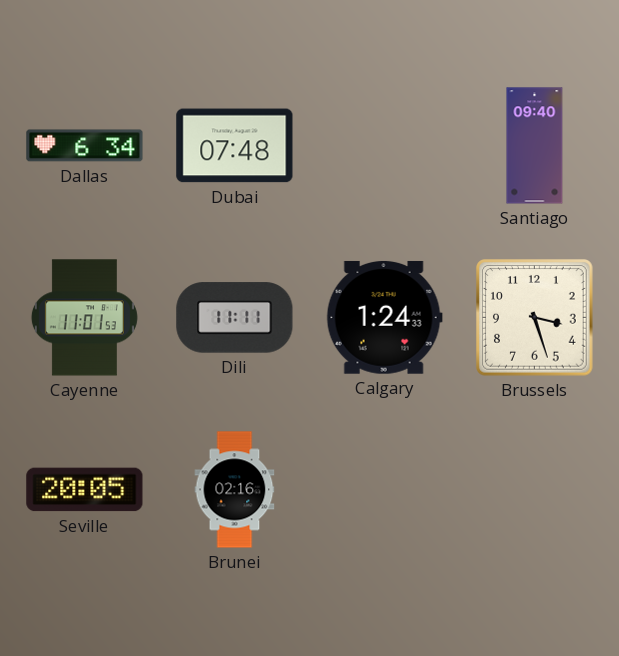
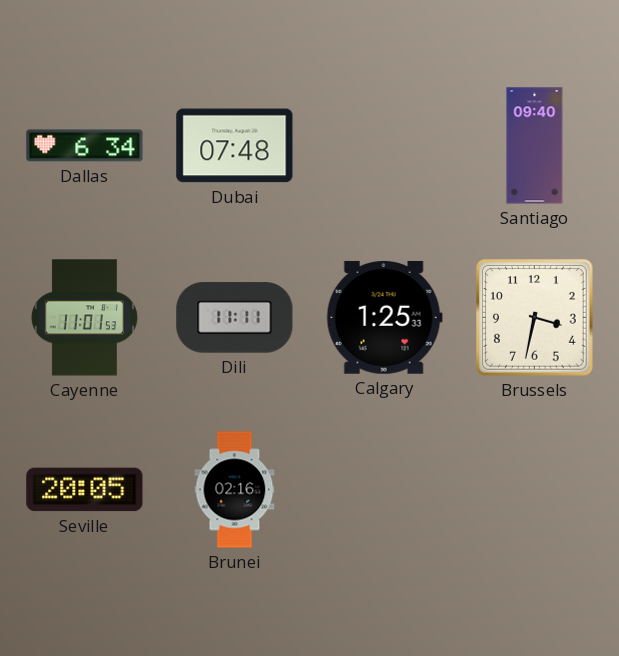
Calgary: 1:24 -> 1:25
Brussels: 3:27 -> 3:32
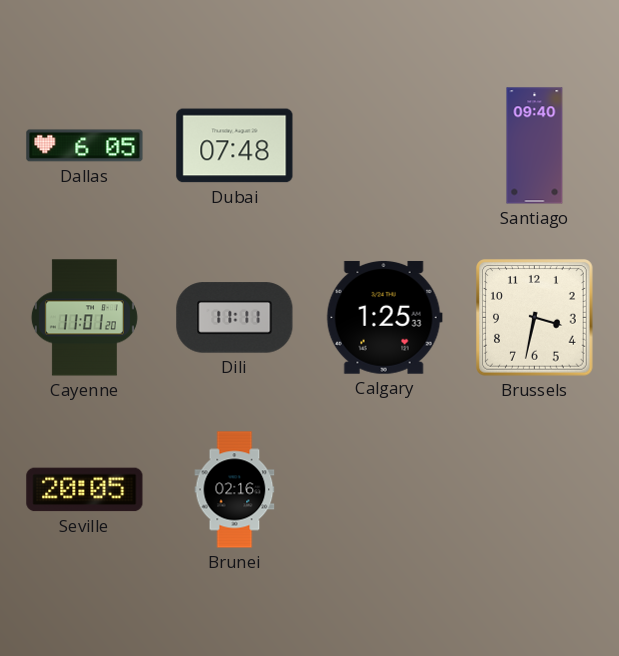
Dallas: 6:34 -> 6:05
Cayenne: 11:01:53 -> 11:01:20
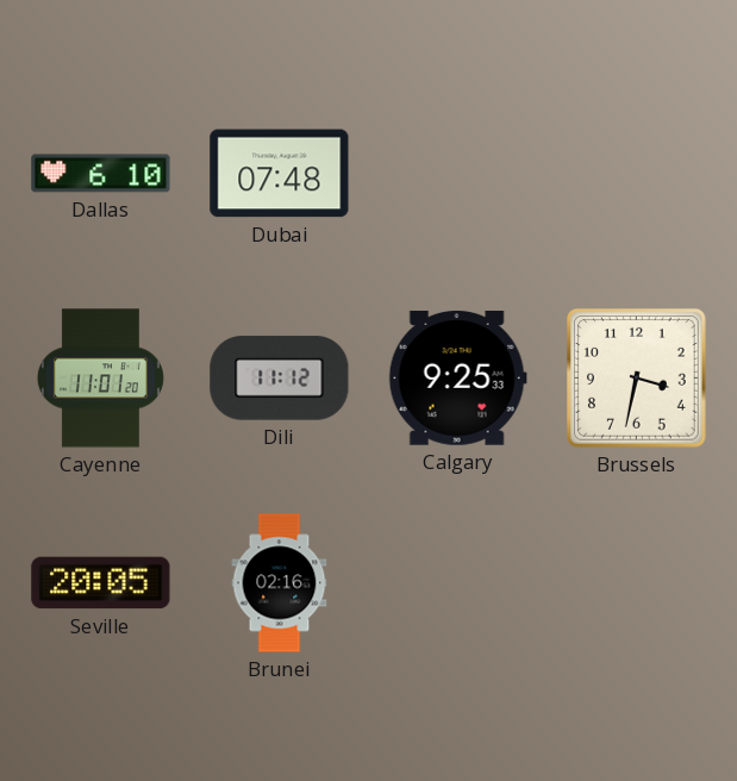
Dallas: 6:05 -> 6:10
Santiago: 09:40 -> none
Dili: 11:11 -> 11:12
Calgary: 1:25 -> 9:25
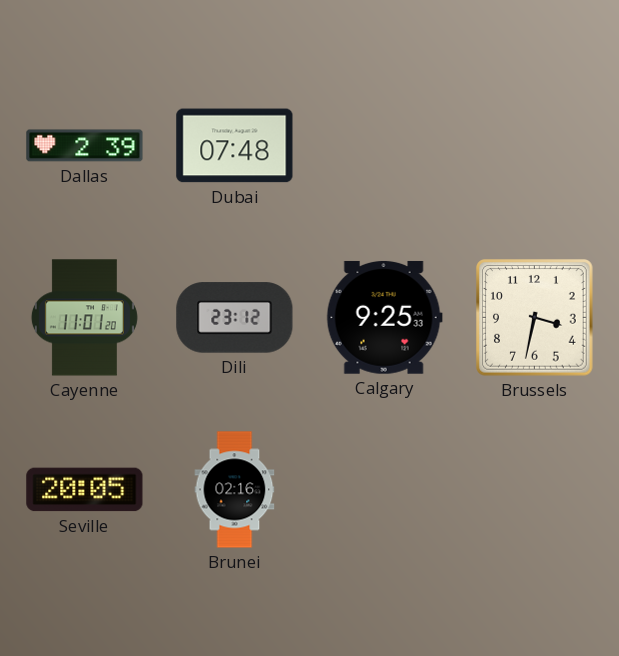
Dallas: 6:10 -> 2:39
Dili: 11:12 -> 23:12
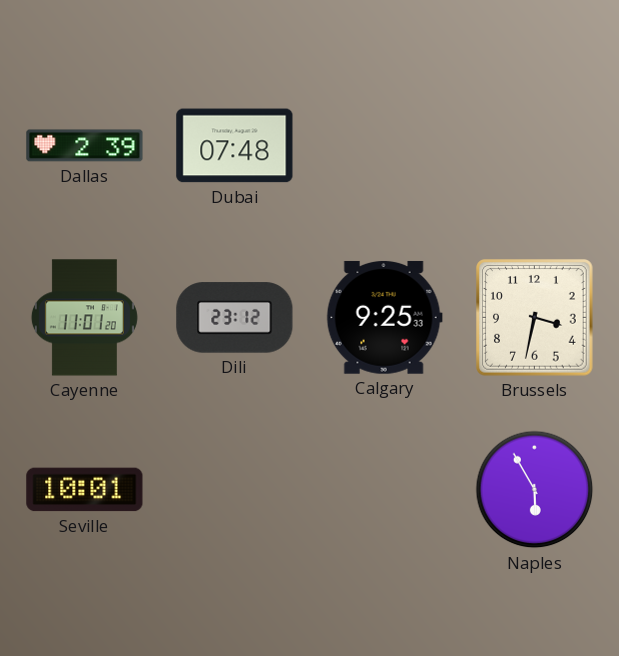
Seville: 20:05 -> 10:01
Brunei: 02:16 -> none
Naples: none -> 5:55
